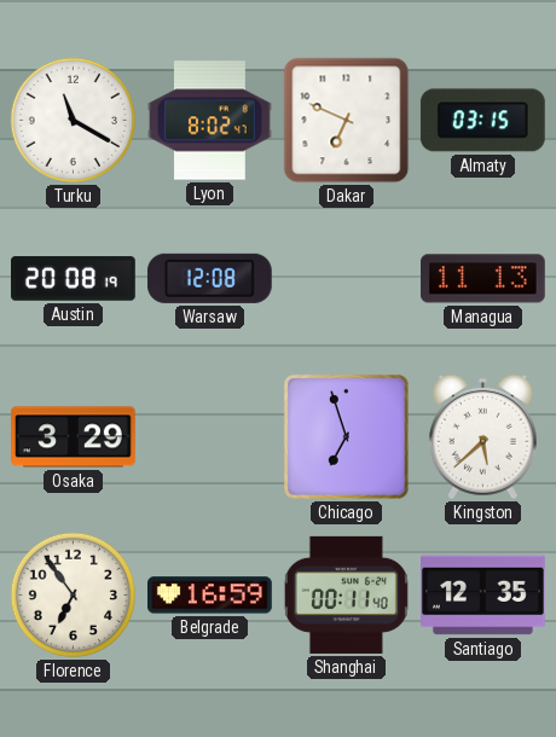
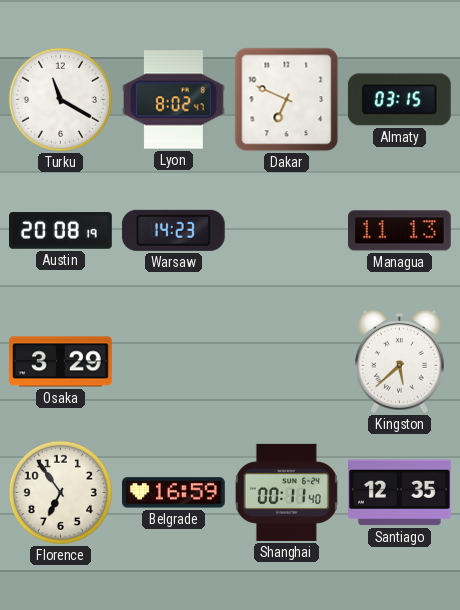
Warsaw: 12:08 -> 14:23
Chicago: 6:57 -> none
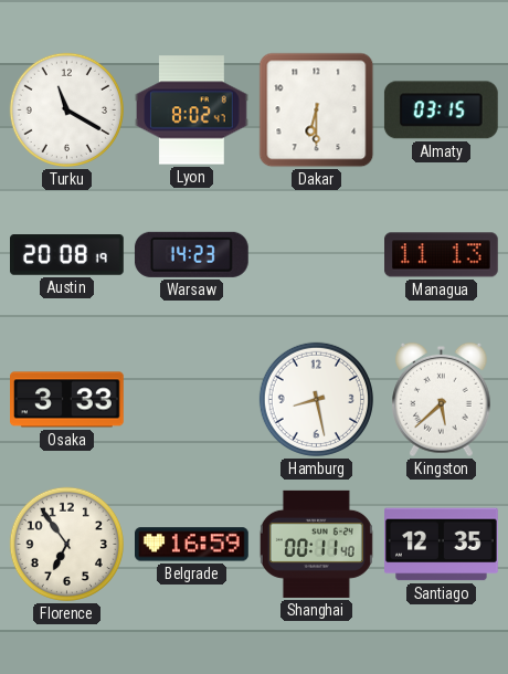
Dakar: 6:49 -> 6:30
Osaka: 3:29 -> 3:33
Hamburg: none -> 8:28
